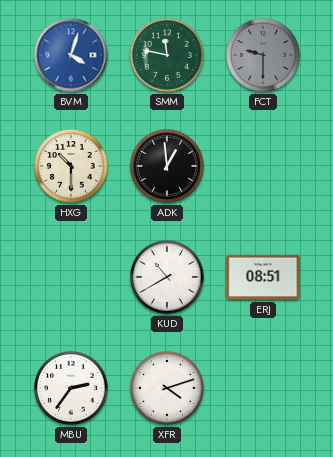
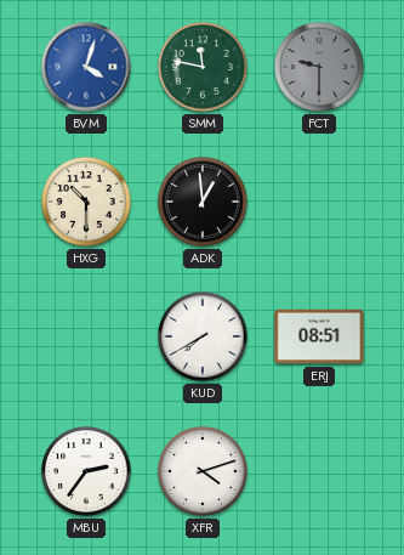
KUD: 10:40 -> 7:40
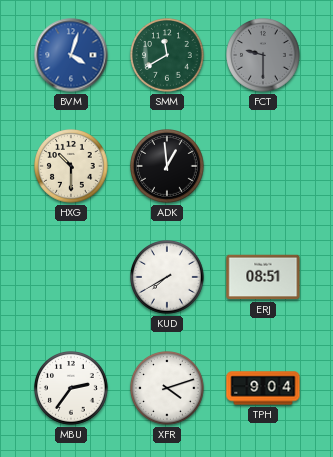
SMM: 11:47 -> 11:40
TPH: none -> 9:04
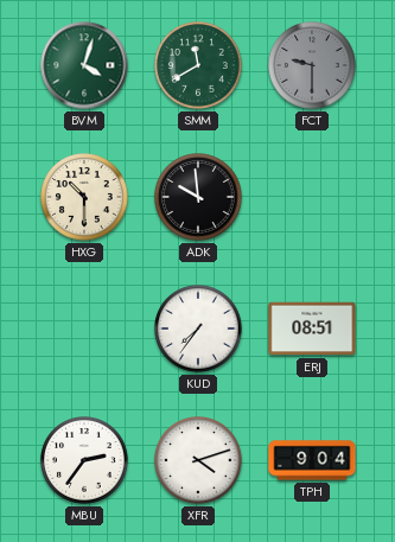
BVM dial: blue -> green
ADK: 12:59 -> 9:59
KUD: 7:40 -> 7:36
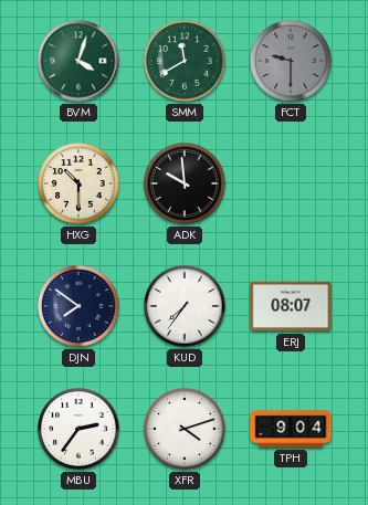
DJN: none -> 7:51
ERJ: 08:51 -> 08:07
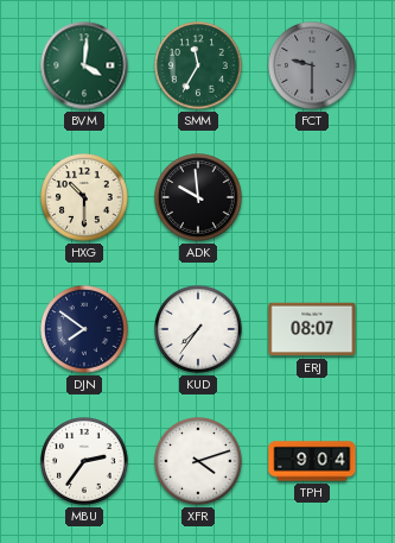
BVM: 4:03 -> 4:01
SMM: 11:40 -> 11:35
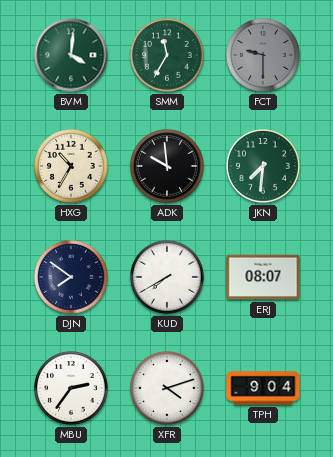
HXG: 10:30 -> 10:35
JKN: none -> 7:31
KUD: 7:36 -> 7:40
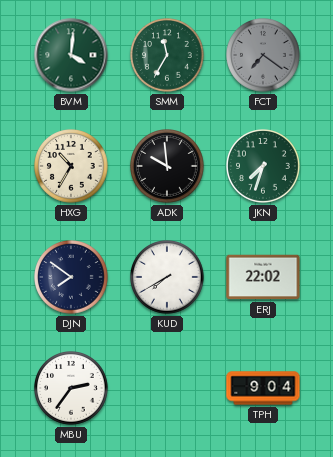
FCT: 9:30 -> 7:21
JKN: 7:31 -> 7:33
ERJ: 08:07 -> 22:02
XFR: 4:12 -> none
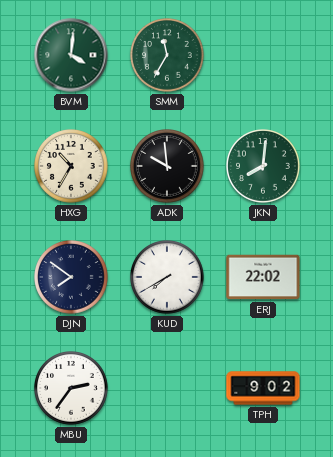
FCT: 7:21 -> none
JKN: 7:33 -> 8:01
TPH: 9:04 -> 9:02
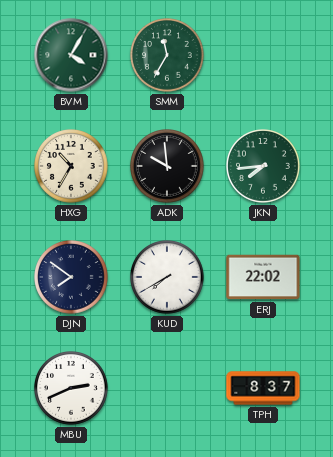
BVM: 4:01 -> 4:05
JKN: 8:01 -> 7:44
MBU: 2:36 -> 2:41
TPH: 9:02 -> 8:37
